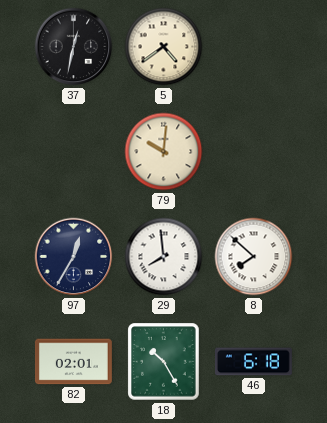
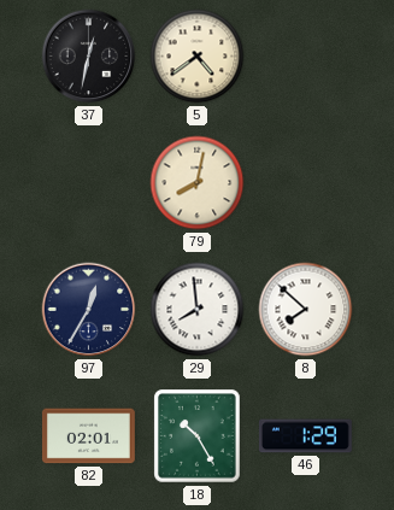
79: 10:01 -> 8:02
46: 6:18 -> 1:29
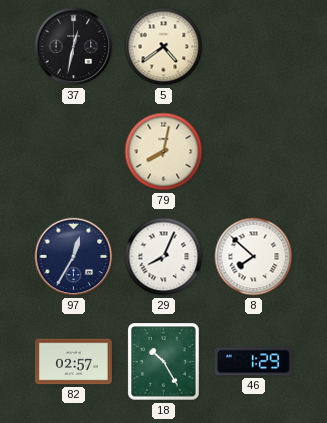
29: 7:59 -> 8:04
82: 02:01 -> 02:57
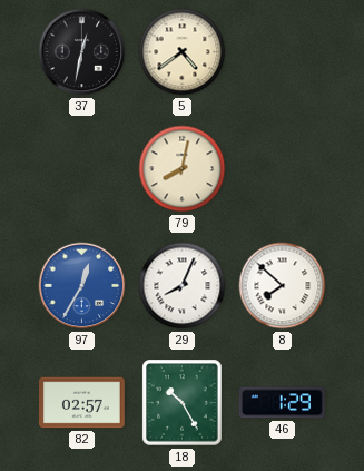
97 dial: navy -> blue
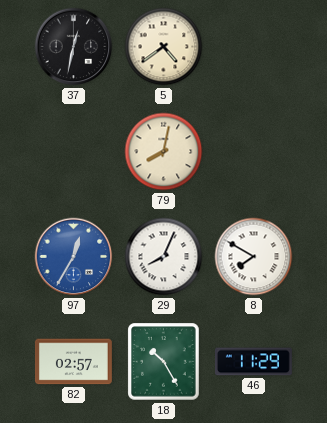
8: 7:52 -> 7:50
46: 1:29 -> 11:29
